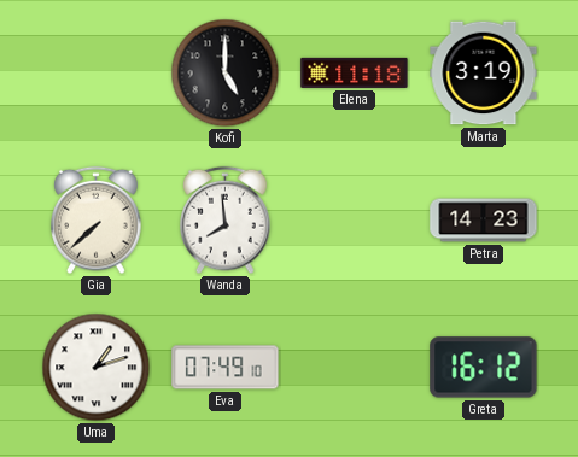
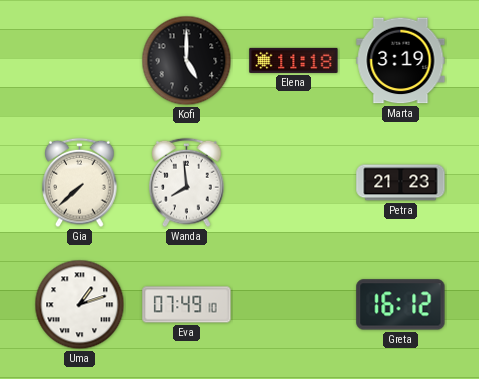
Petra: 14:23 -> 21:23
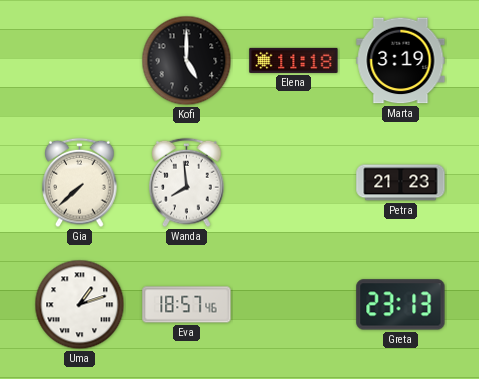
Eva: 07:49 -> 18:57
Greta: 16:12 -> 23:13
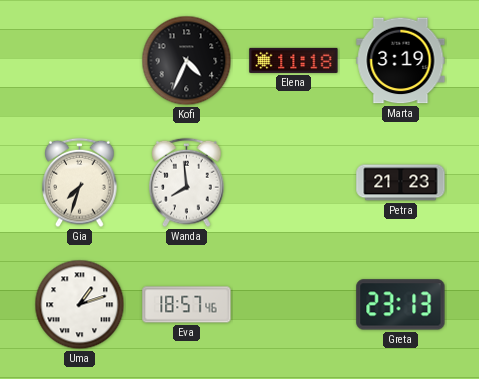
Kofi: 5:00 -> 4:34
Gia: 7:38 -> 7:33
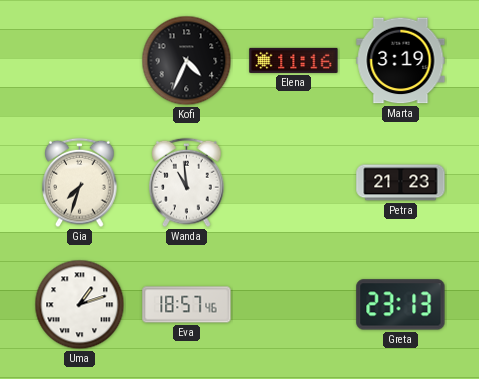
Elena: 11:18 -> 11:16
Wanda: 7:59 -> 10:59
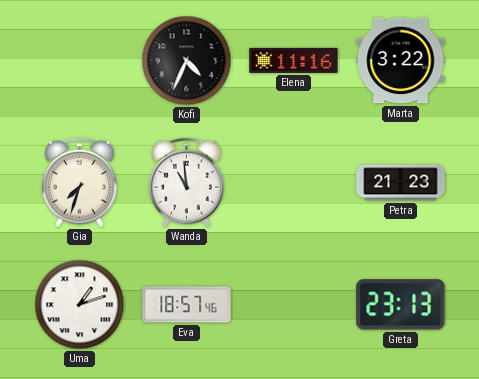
Marta: 3:19 -> 3:22
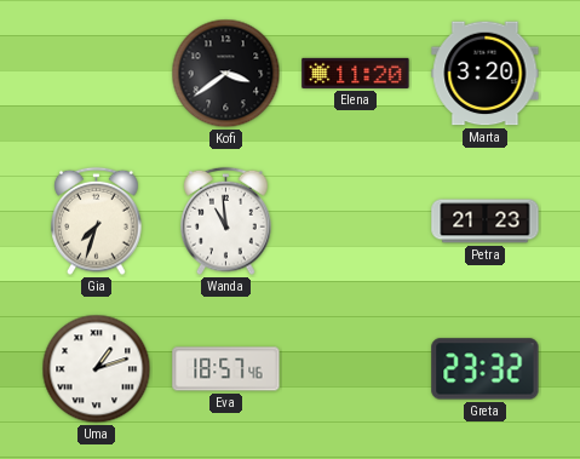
Kofi: 4:34 -> 3:39
Elena: 11:16 -> 11:20
Marta: 3:22 -> 3:20
Greta: 23:13 -> 23:32
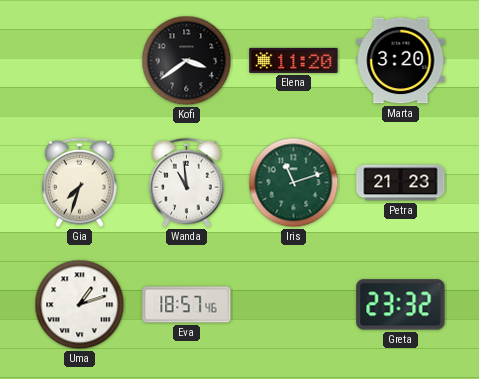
Iris: none -> 11:12
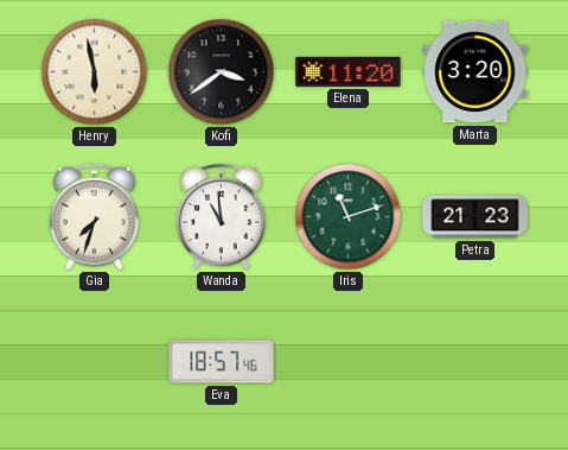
Henry: none -> 5:58
Uma: 1:12 -> none
Greta: 23:32 -> none
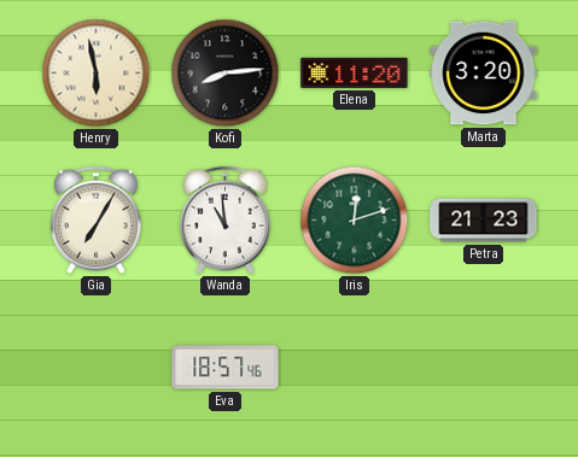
Kofi: 3:39 -> 8:14
Gia: 7:33 -> 7:05
Iris: 11:12 -> 12:12
